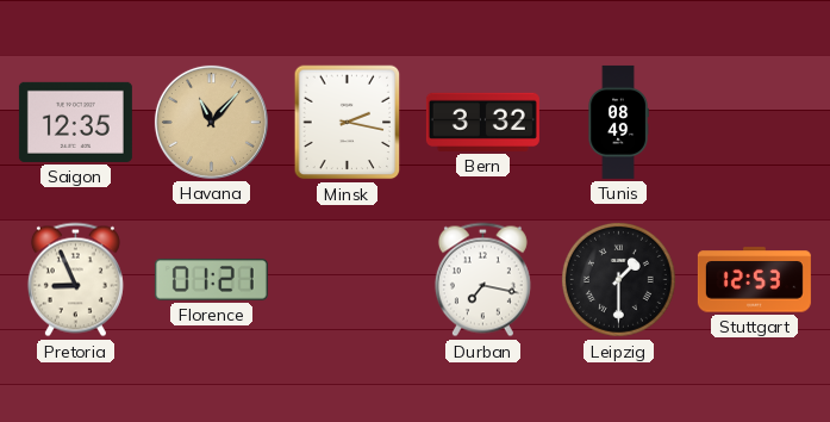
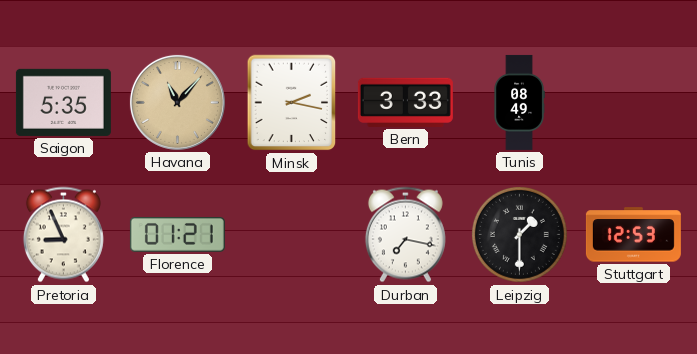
Saigon: 12:35 -> 5:35
Bern: 3:32 -> 3:33
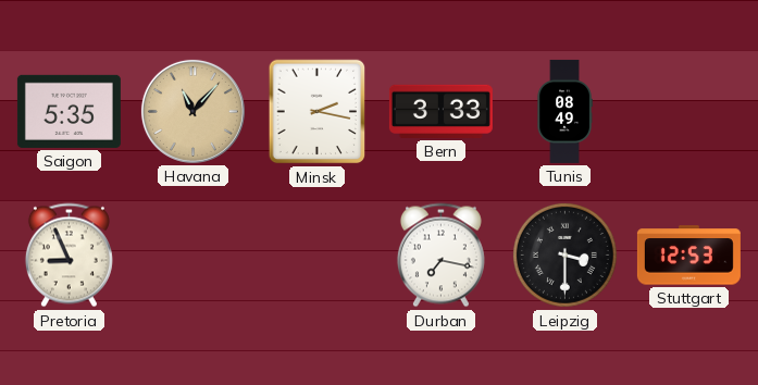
Florence: 01:21 -> none
Leipzig: 1:30 -> 3:30
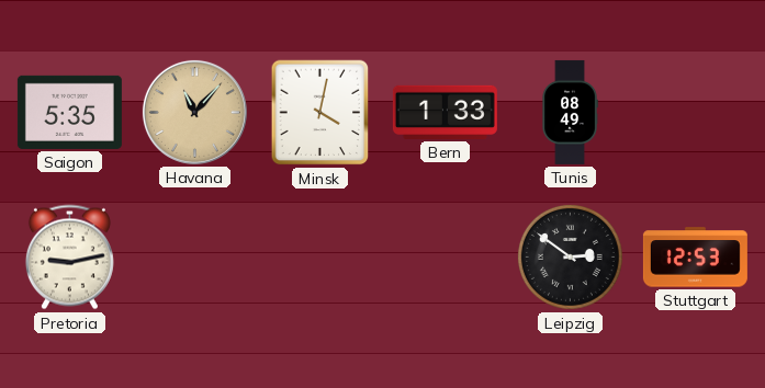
Minsk: 2:17 -> 4:02
Bern: 3:33 -> 1:33
Pretoria: 8:56 -> 9:13
Durban: 7:17 -> none
Leipzig: 3:30 -> 2:51
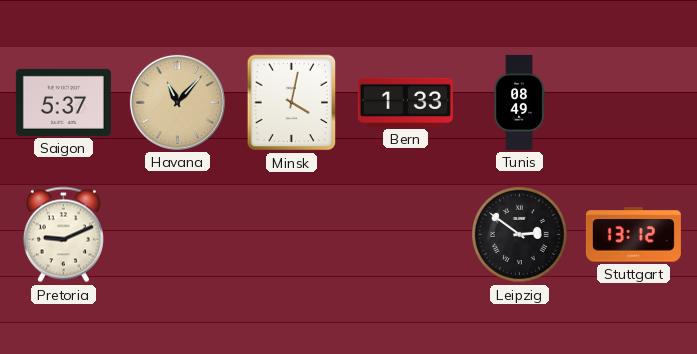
Saigon: 5:35 -> 5:37
Pretoria: 9:13 -> 9:11
Stuttgart: 12:53 -> 13:12
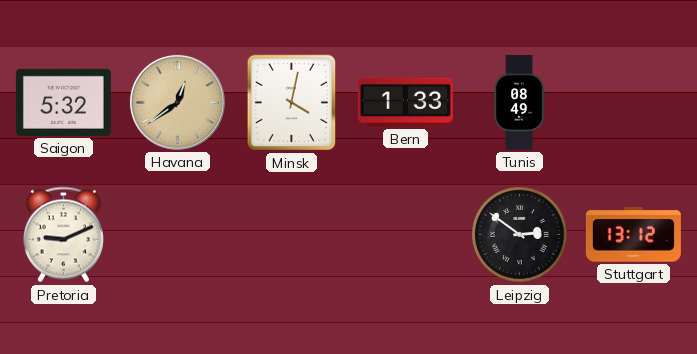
Saigon: 5:37 -> 5:32
Havana: 11:07 -> 12:39
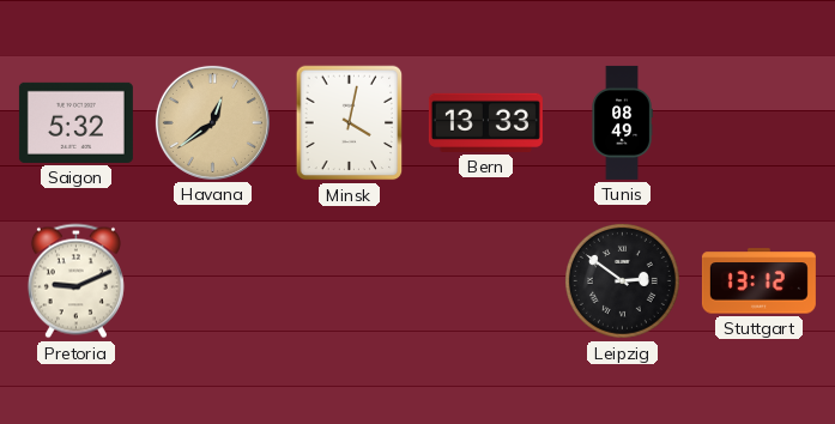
Bern: 1:33 -> 13:33
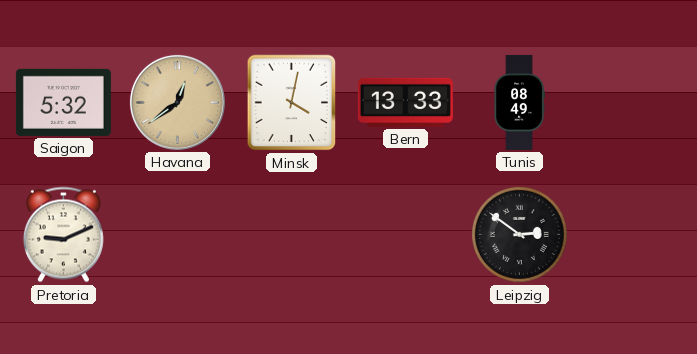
Stuttgart: 13:12 -> none
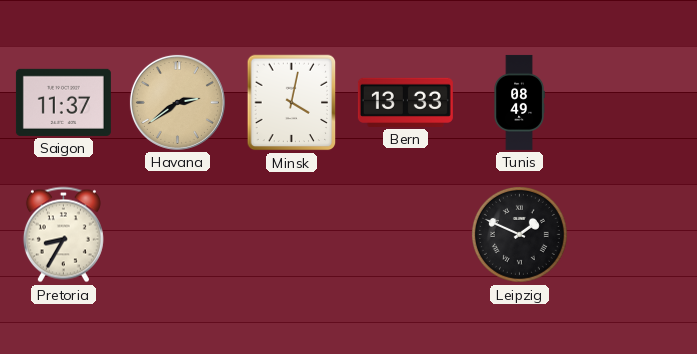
Saigon: 5:32 -> 11:37
Havana: 12:39 -> 2:39
Pretoria: 9:11 -> 8:35
Leipzig: 2:51 -> 1:49
